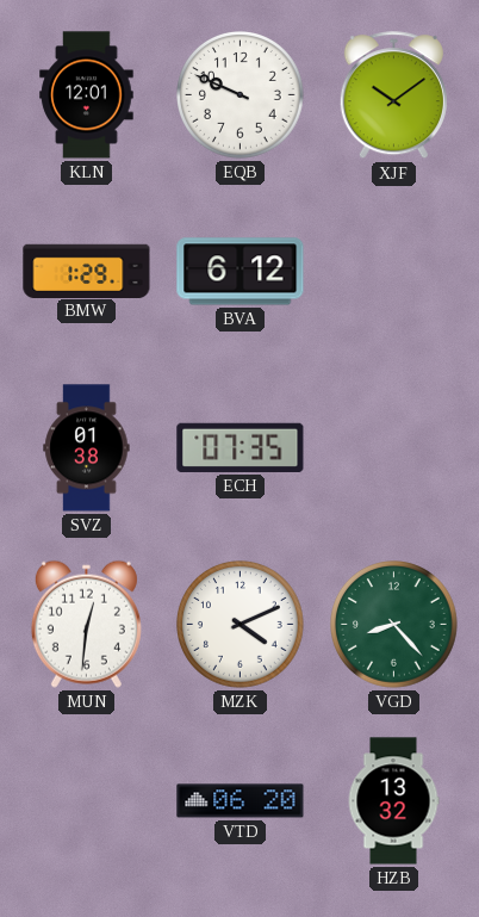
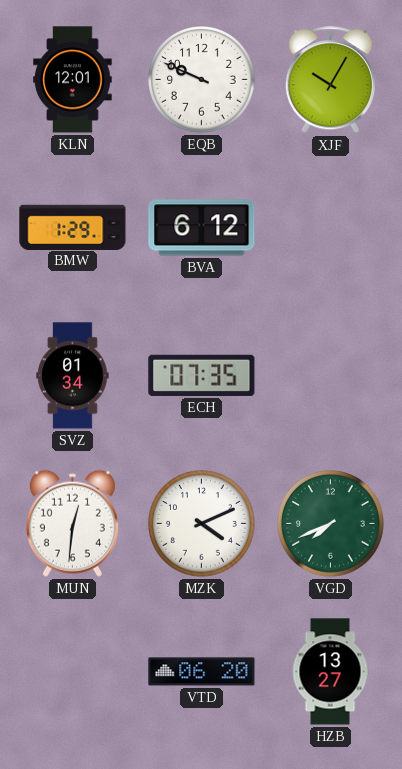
XJF: 10:09 -> 10:05
SVZ: 01:38 -> 01:34
VGD: 8:23 -> 7:41
HZB: 13:32 -> 13:27
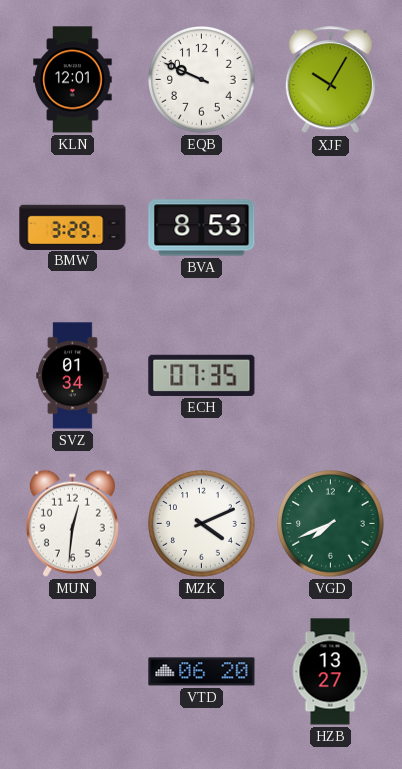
BMW: 1:29 -> 3:29
BVA: 6:12 -> 8:53
